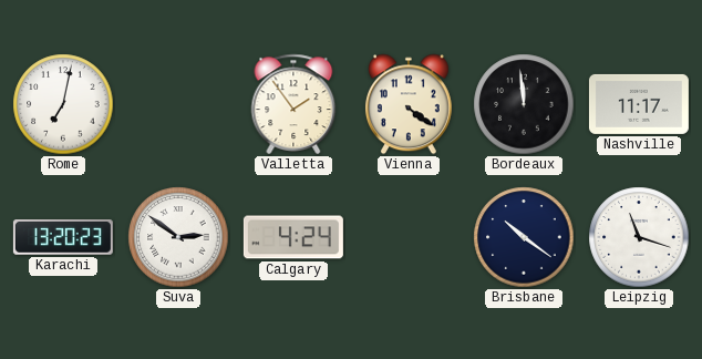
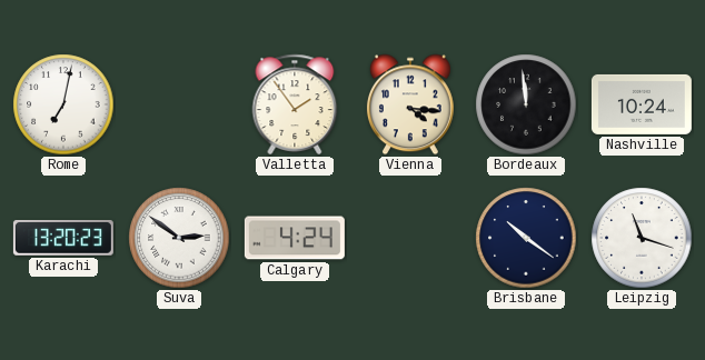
Vienna: 4:21 -> 4:16
Nashville: 11:17 -> 10:24
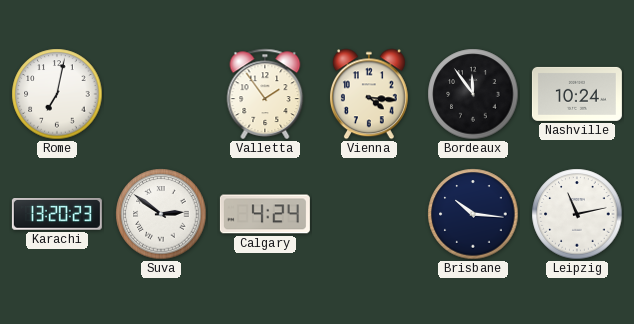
Bordeaux: 11:59 -> 11:54
Brisbane: 10:21 -> 10:16
Leipzig: 11:18 -> 11:13
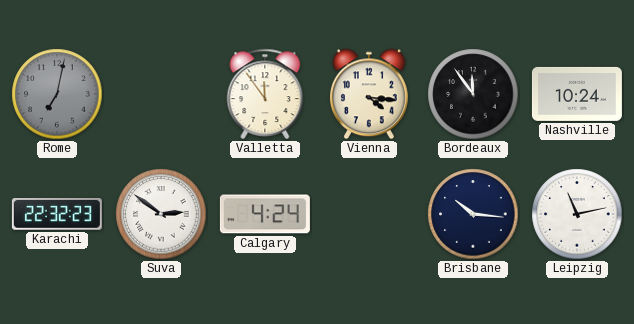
Rome dial: white -> grey
Valletta: 1:54 -> 11:54
Karachi: 13:20 -> 22:32
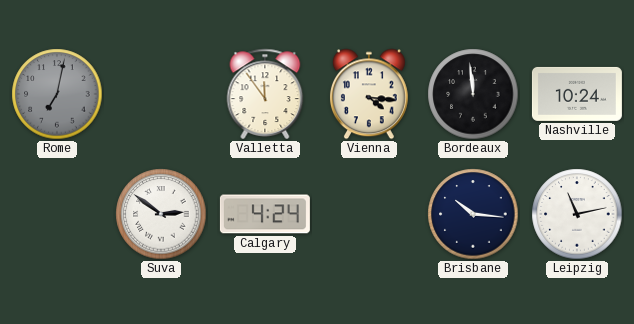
Bordeaux: 11:54 -> 11:59
Karachi: 22:32 -> none
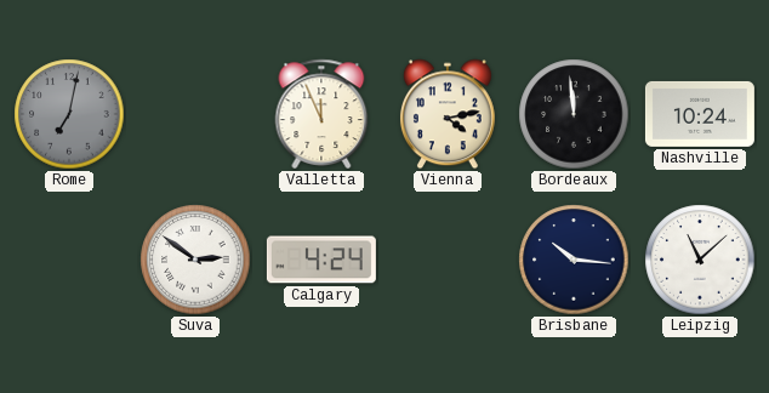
Valletta: 11:54 -> 11:56
Vienna: 4:16 -> 4:13
Leipzig: 11:13 -> 11:08
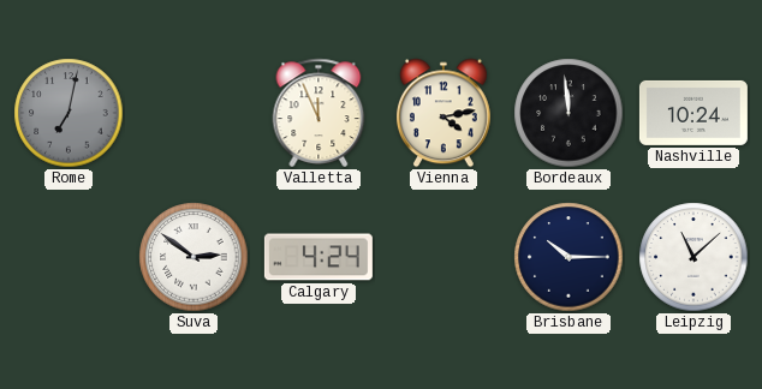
Brisbane: 10:16 -> 10:15
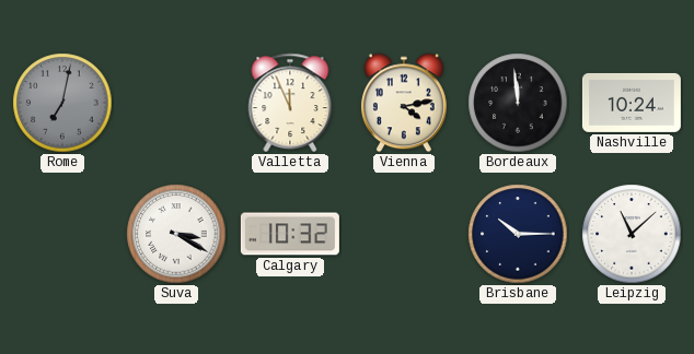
Suva: 2:51 -> 3:20
Calgary: 4:24 -> 10:32
